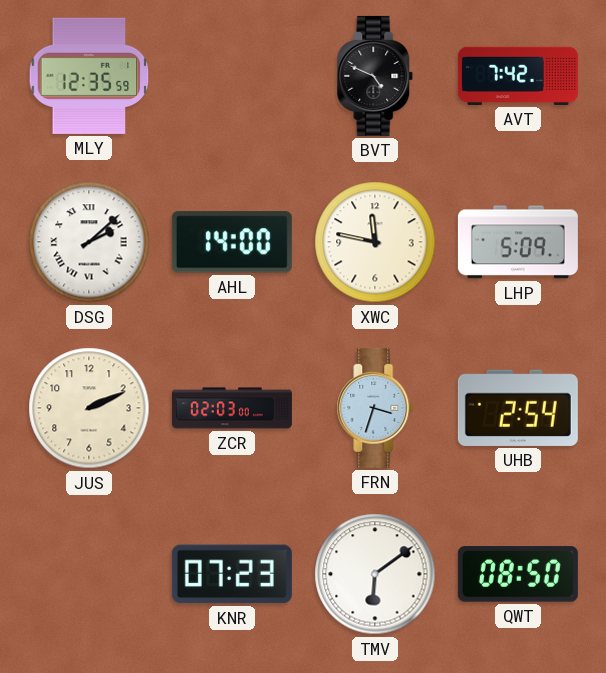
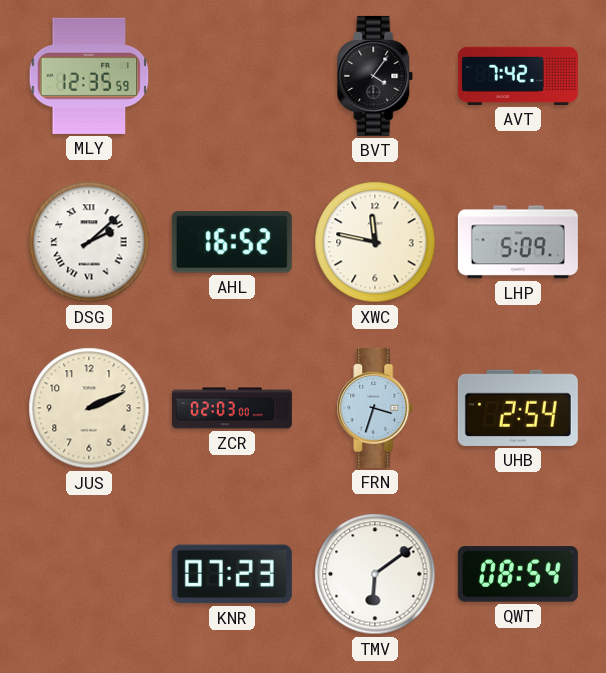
BVT: 4:49 -> 4:06
AHL: 14:00 -> 16:52
QWT: 08:50 -> 08:54
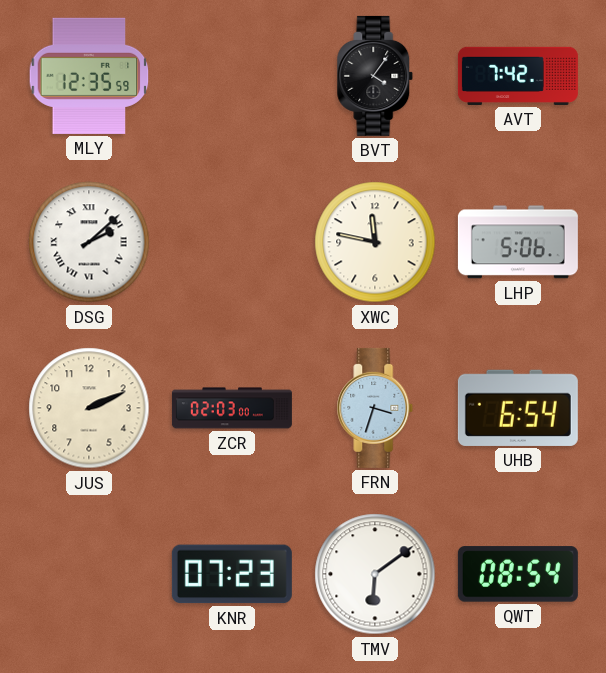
AHL: 16:52 -> none
LHP: 5:09 -> 5:06
UHB: 2:54 -> 6:54
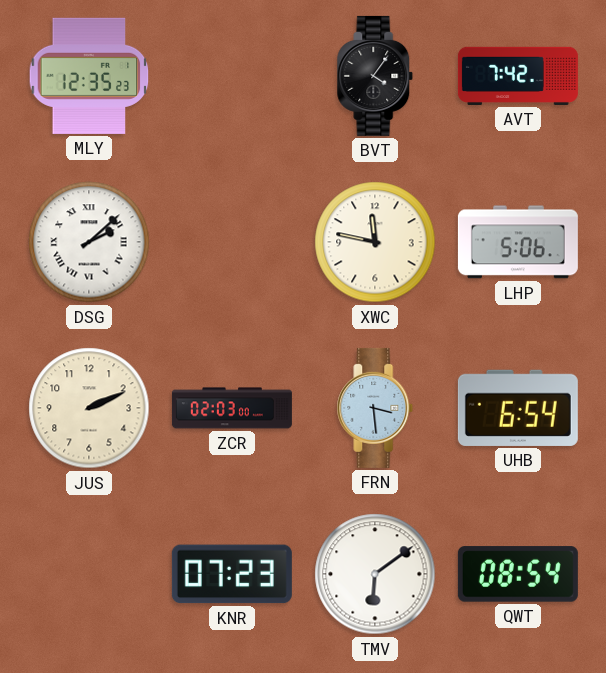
MLY: 12:35:59 -> 12:35:23
FRN: 3:33 -> 3:29
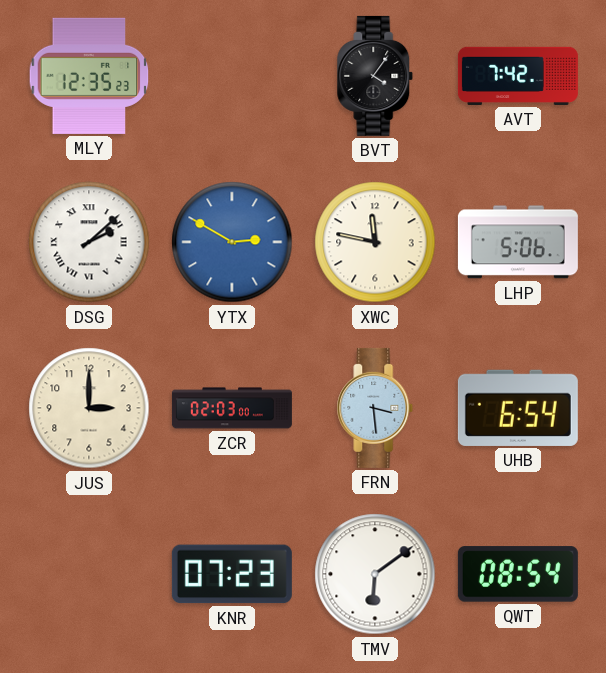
YTX: none -> 2:50
JUS: 2:11 -> 3:00
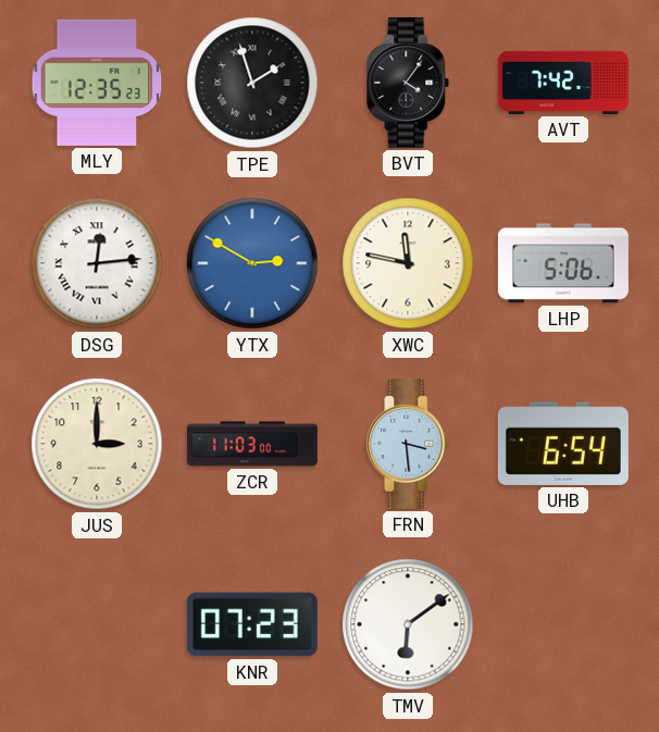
TPE: none -> 1:57
DSG: 2:08 -> 12:14
ZCR: 02:03 -> 11:03
QWT: 08:54 -> none
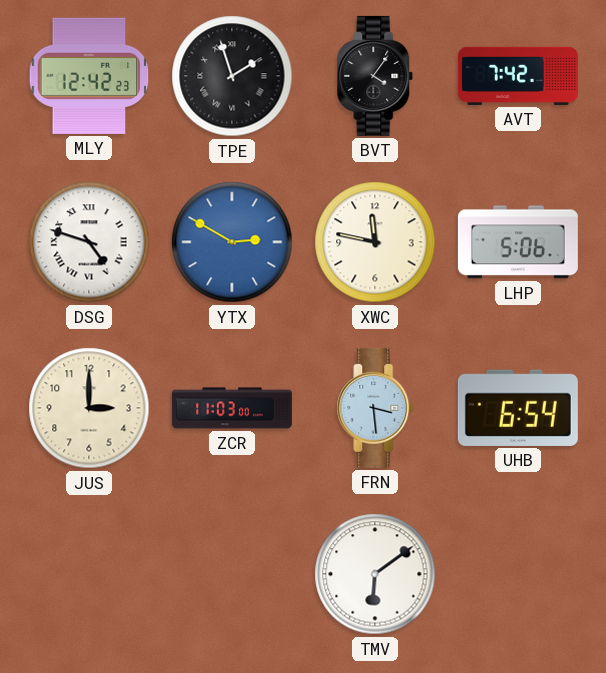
MLY: 12:35 -> 12:42
DSG: 12:14 -> 4:48
KNR: 07:23 -> none
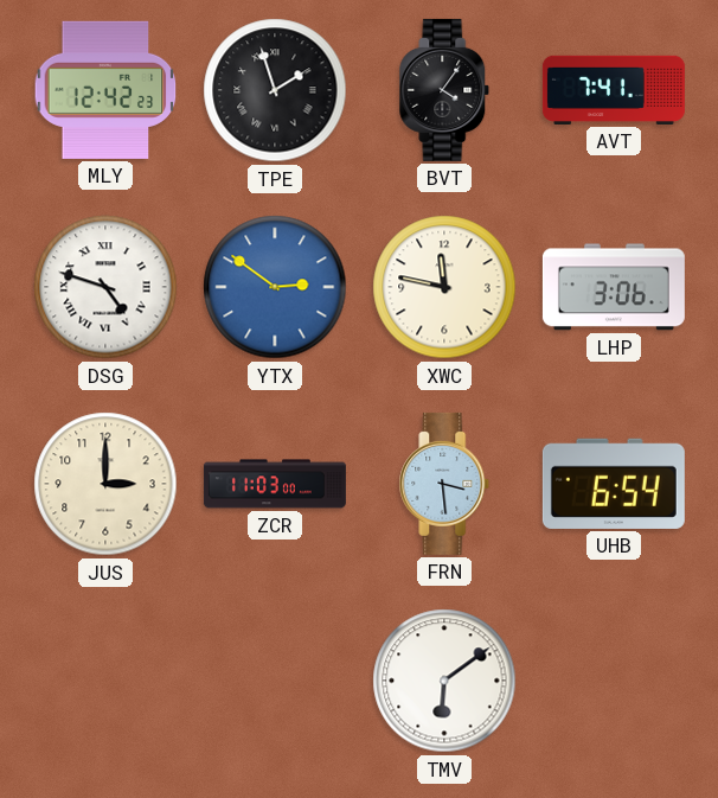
AVT: 7:42 -> 7:41
YTX: 2:50 -> 2:51
LHP: 5:06 -> 3:06
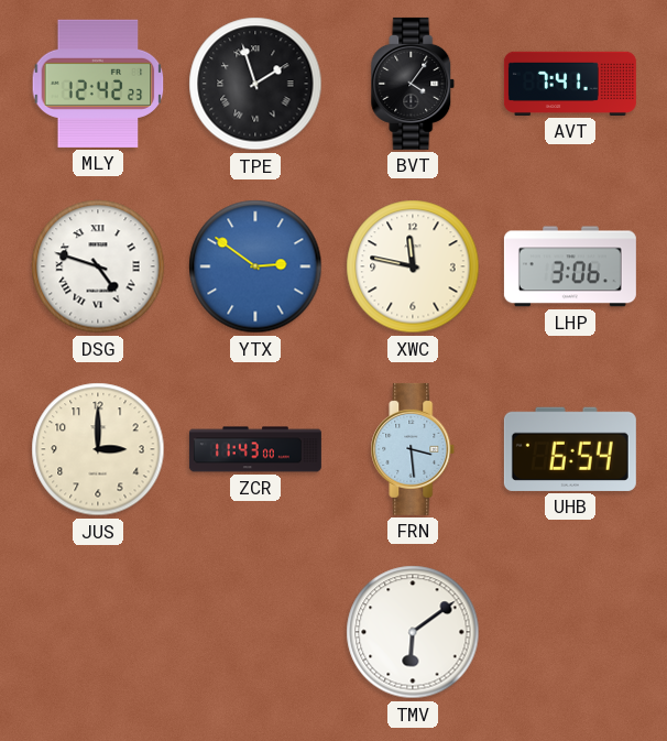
ZCR: 11:03 -> 11:43
